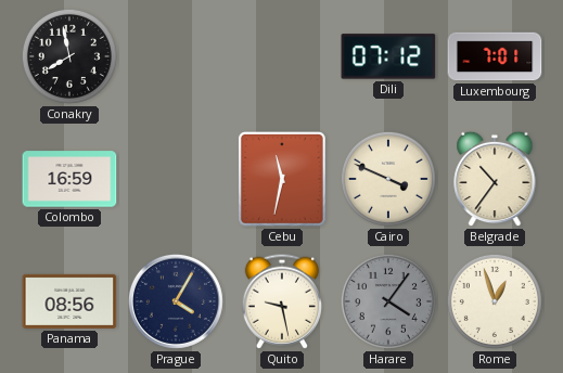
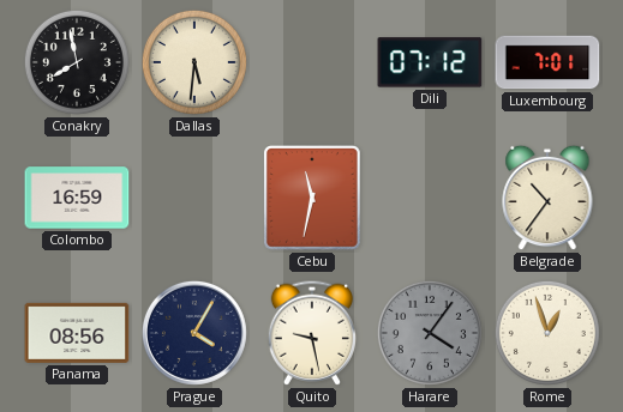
Dallas: none -> 5:31
Cairo: 3:49 -> none
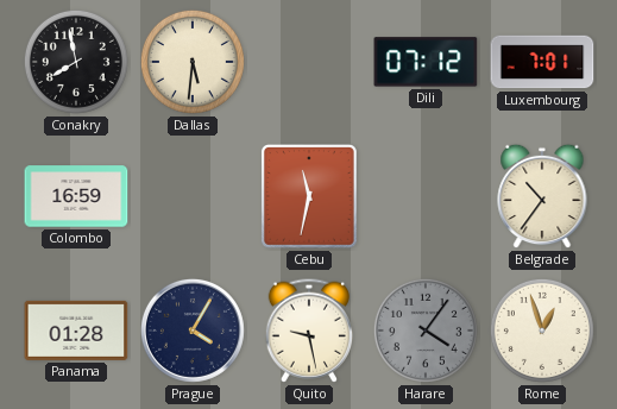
Panama: 08:56 -> 01:28
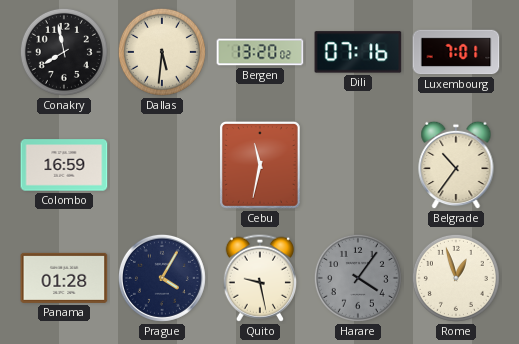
Bergen: none -> 13:20
Dili: 07:12 -> 07:16
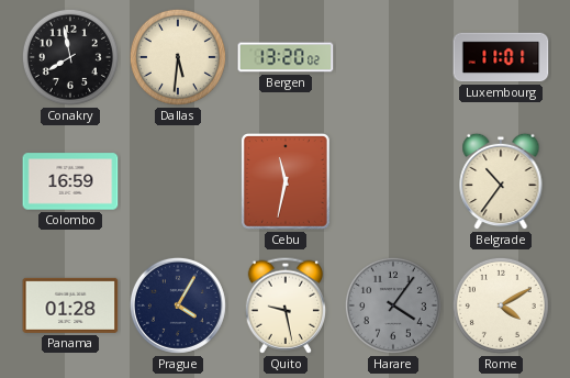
Dili: 07:16 -> none
Luxembourg: 7:01 -> 11:01
Rome: 12:57 -> 4:10
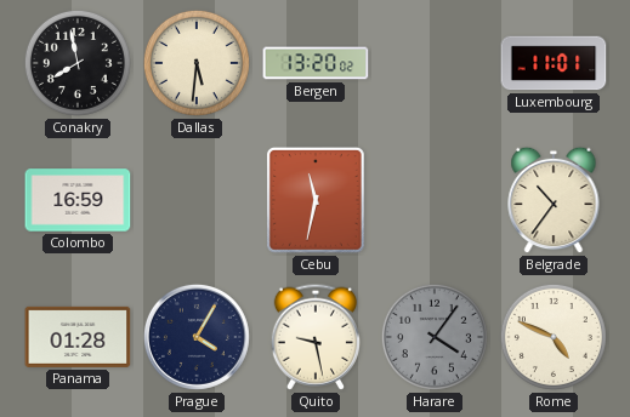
Rome: 4:10 -> 4:49
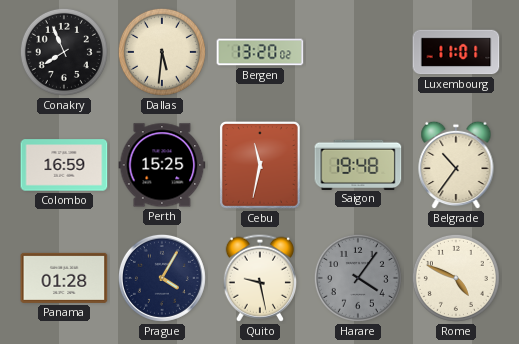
Conakry: 7:58 -> 7:56
Perth: none -> 15:25
Saigon: none -> 19:48
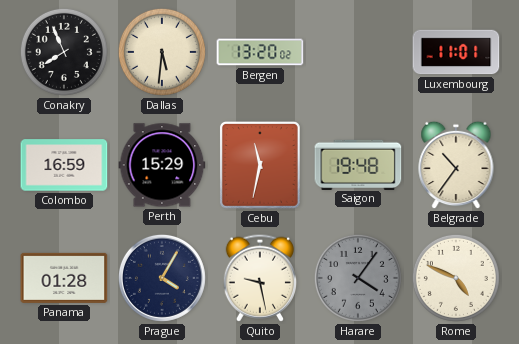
Perth: 15:25 -> 15:29
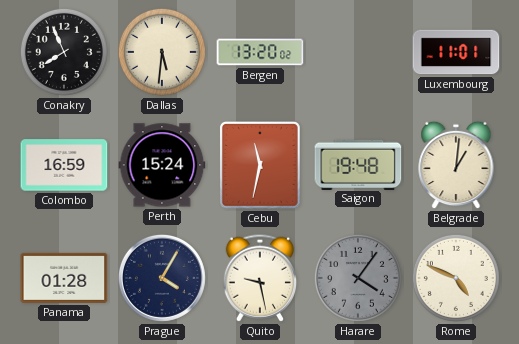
Perth: 15:29 -> 15:24
Belgrade: 10:36 -> 1:01
